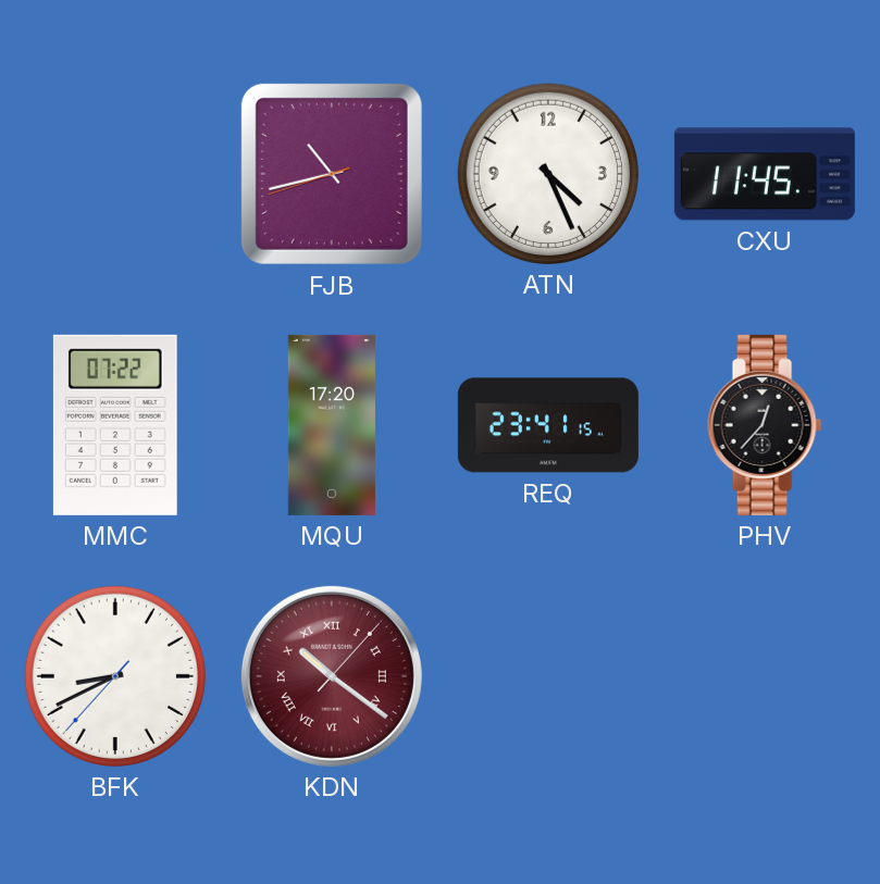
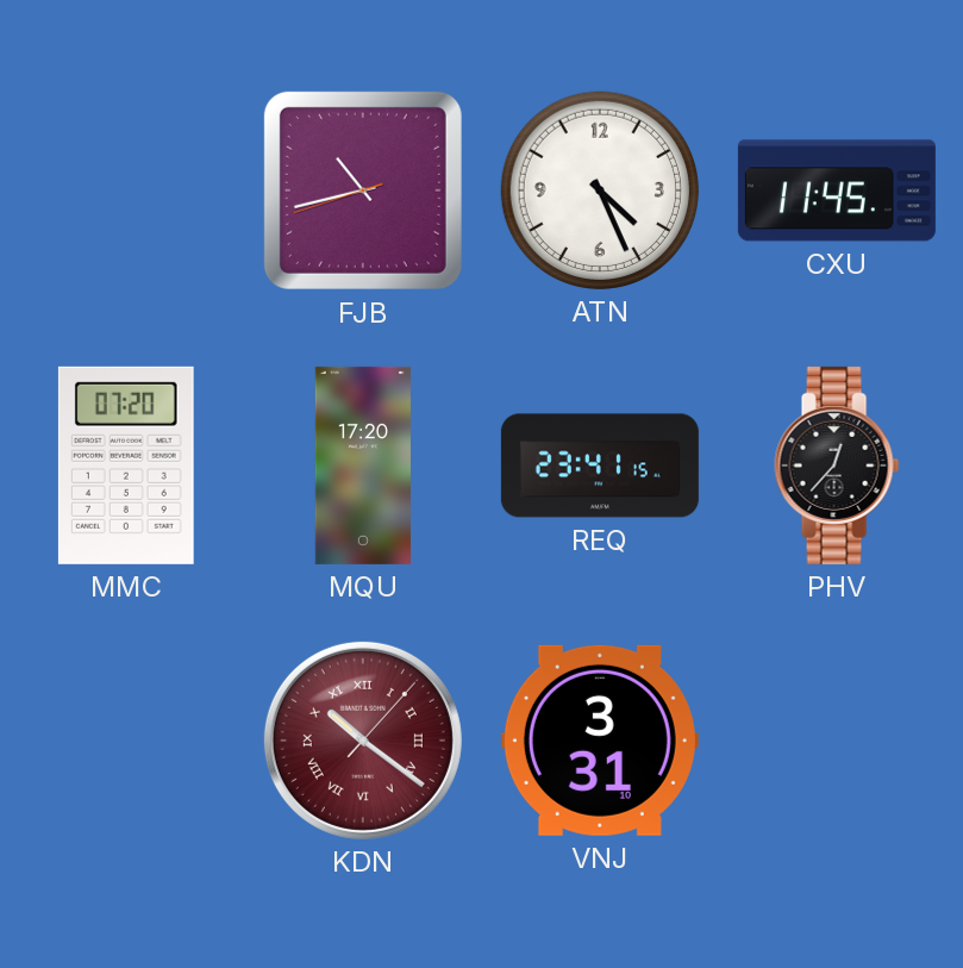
MMC: 07:22 -> 07:20
BFK: 8:40 -> none
VNJ: none -> 3:31
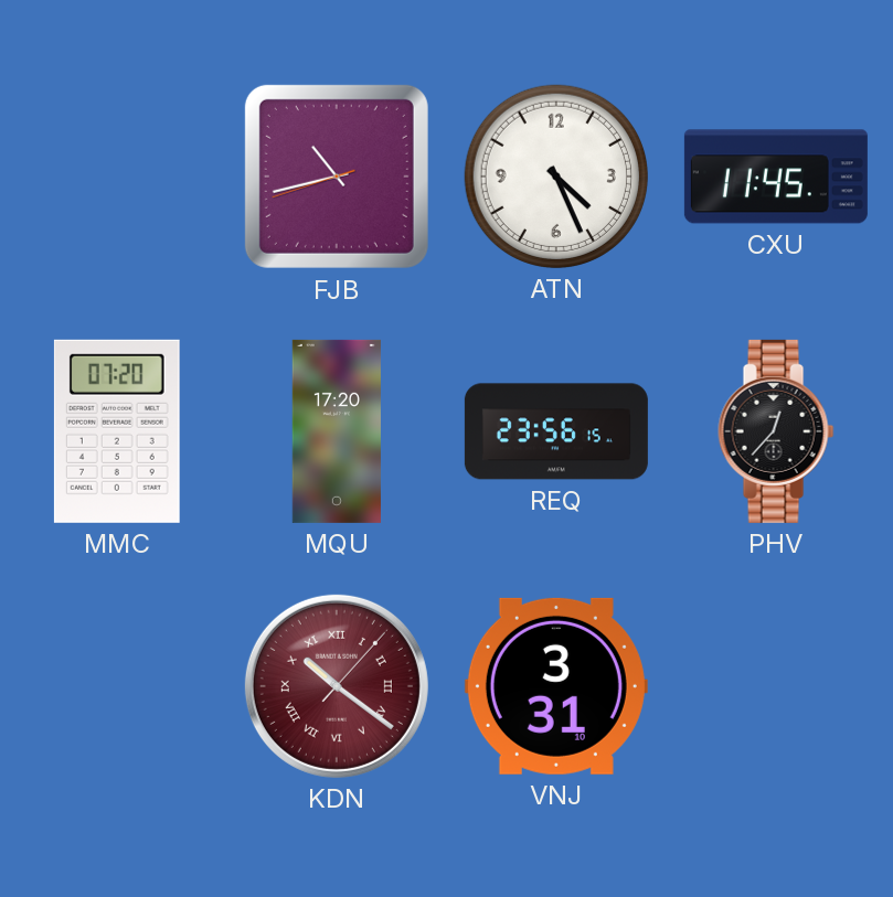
REQ: 23:41 -> 23:56
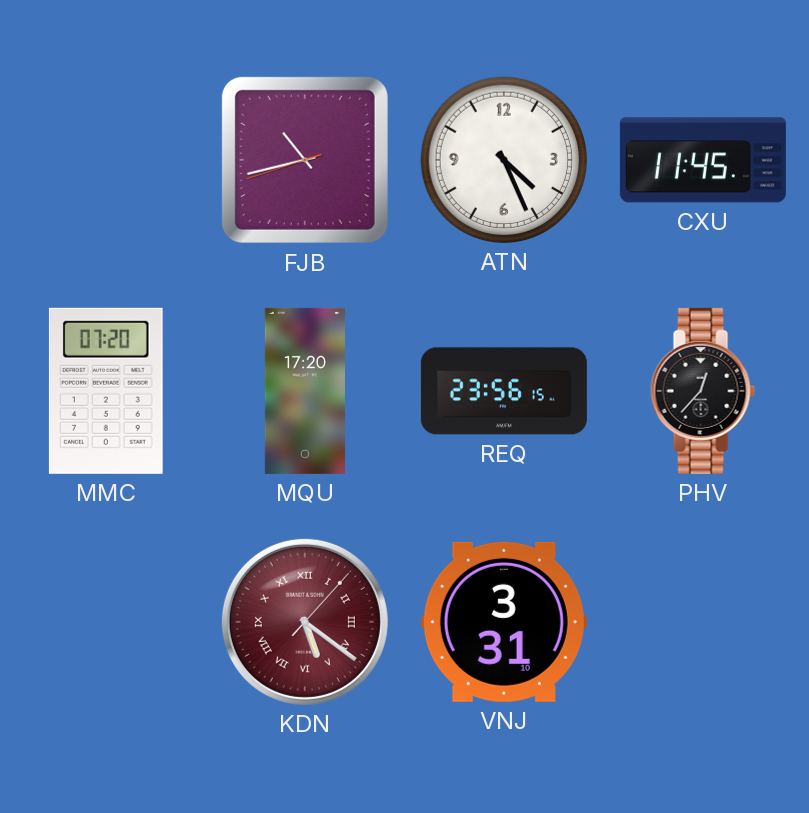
KDN: 10:21 -> 5:21
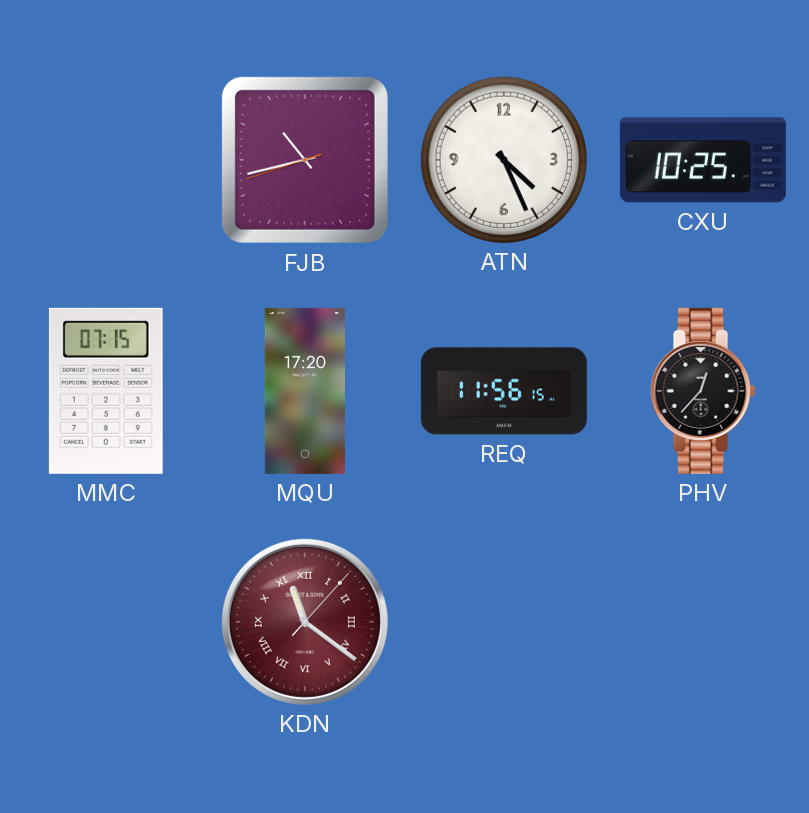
CXU: 11:45 -> 10:25
MMC: 07:20 -> 07:15
REQ: 23:56 -> 11:56
KDN: 5:21 -> 11:21
VNJ: 3:31 -> none
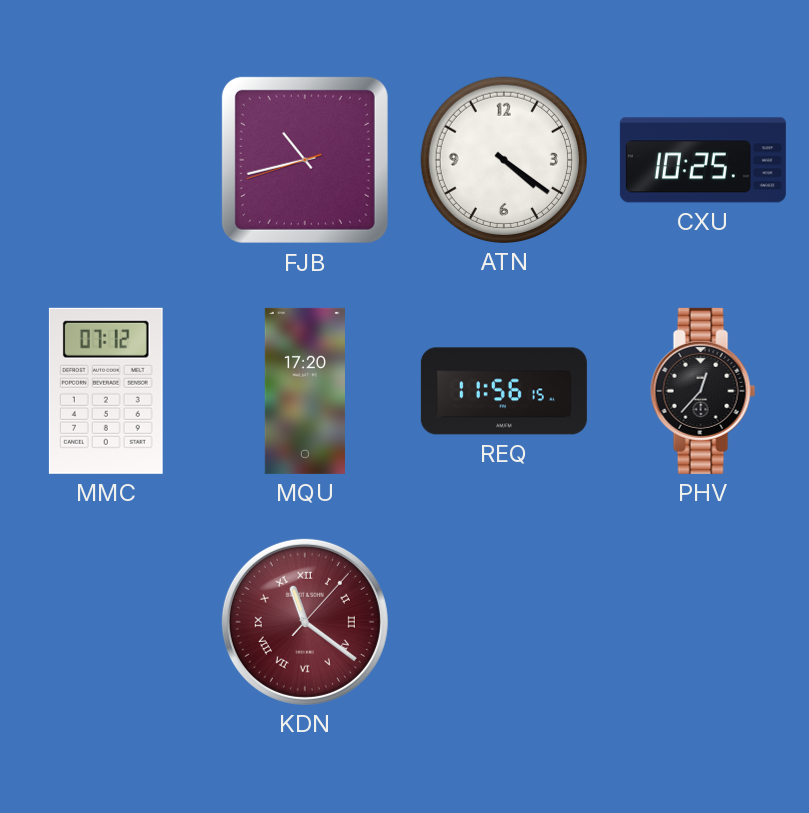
ATN: 4:26 -> 4:21
MMC: 07:15 -> 07:12
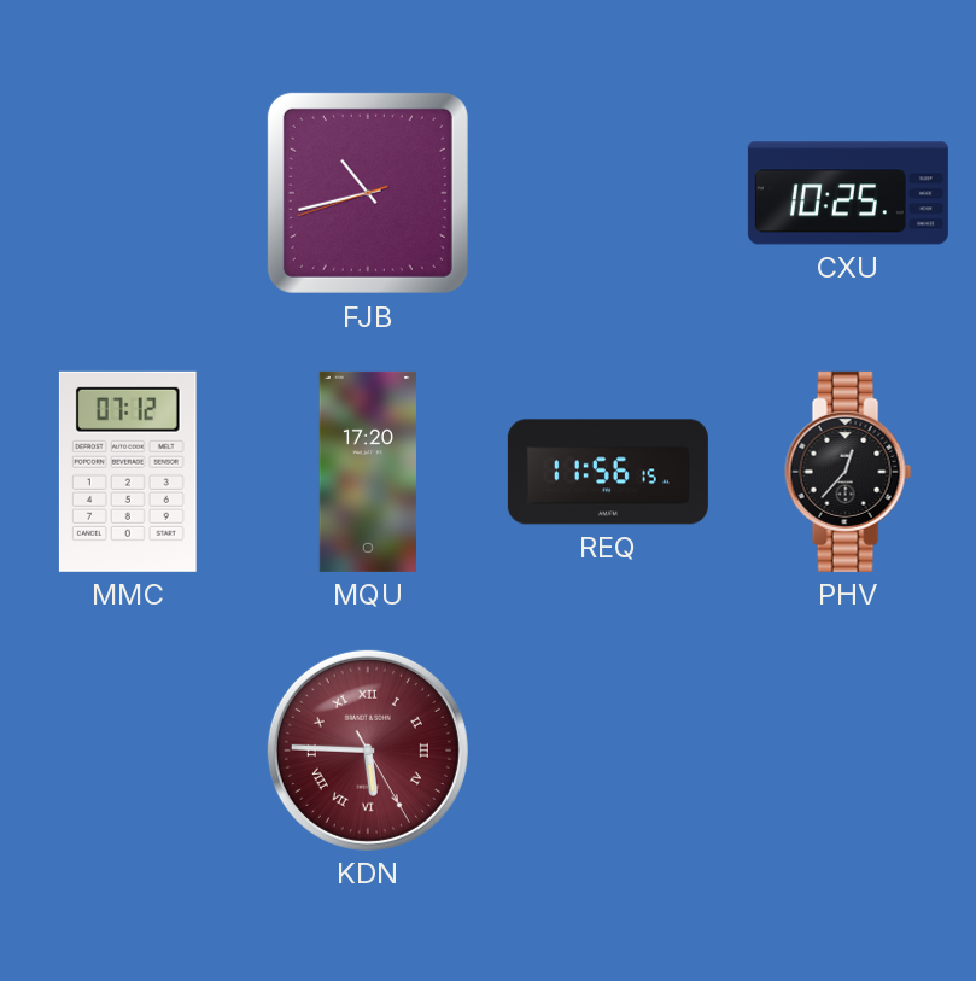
ATN: 4:21 -> none
KDN: 11:21 -> 5:45
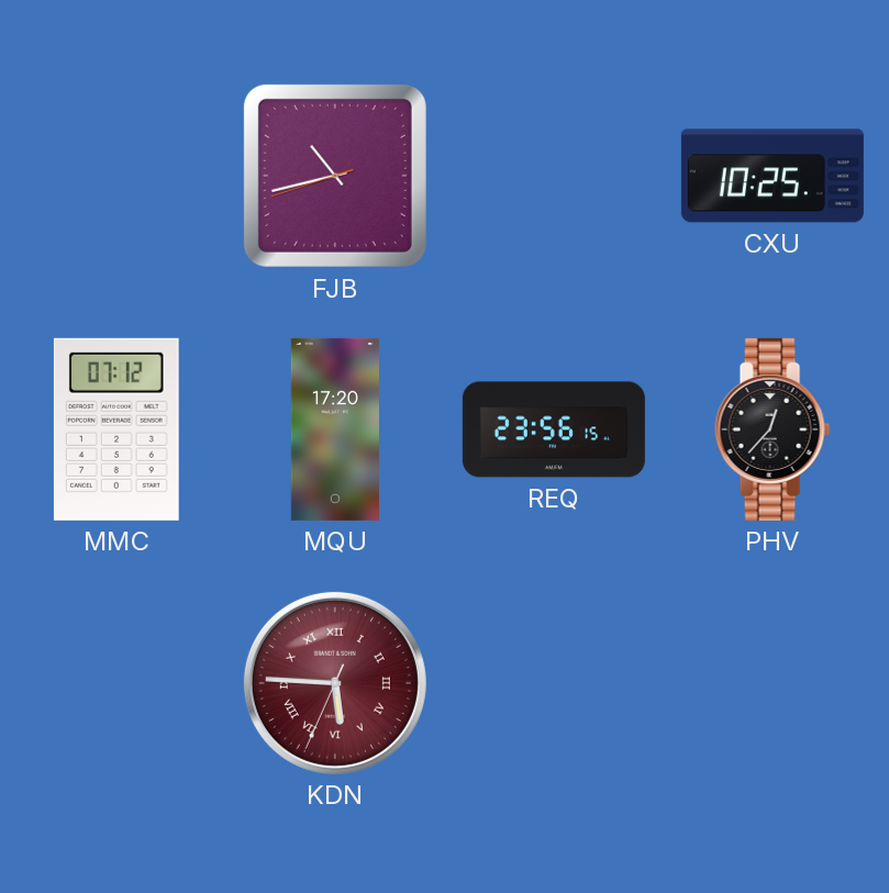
REQ: 11:56 -> 23:56
KDN: 5:45:25 -> 5:45:34
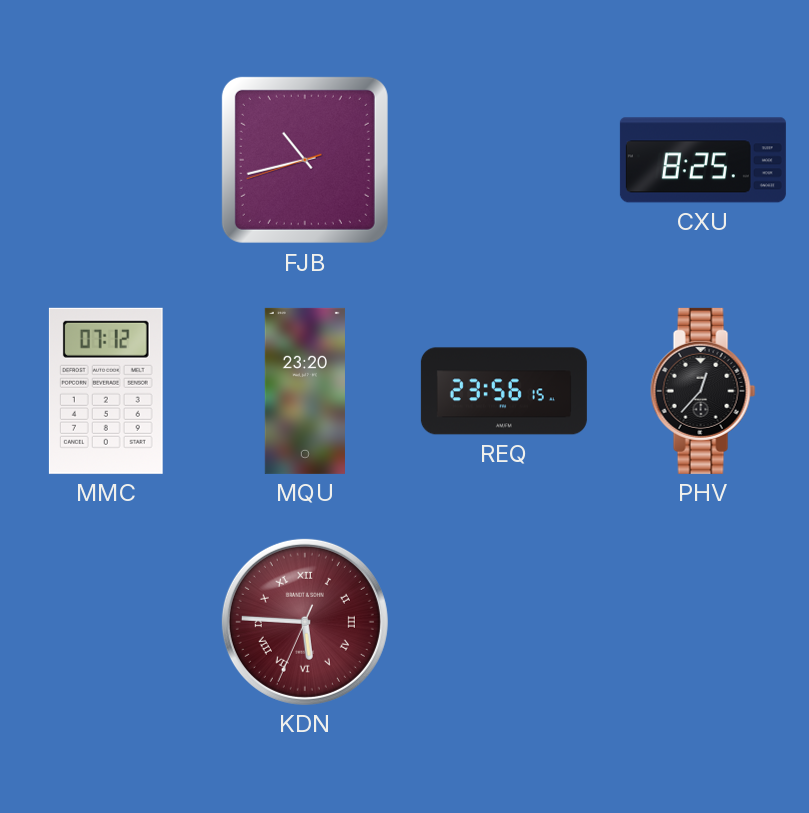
CXU: 10:25 -> 8:25
MQU: 17:20 -> 23:20
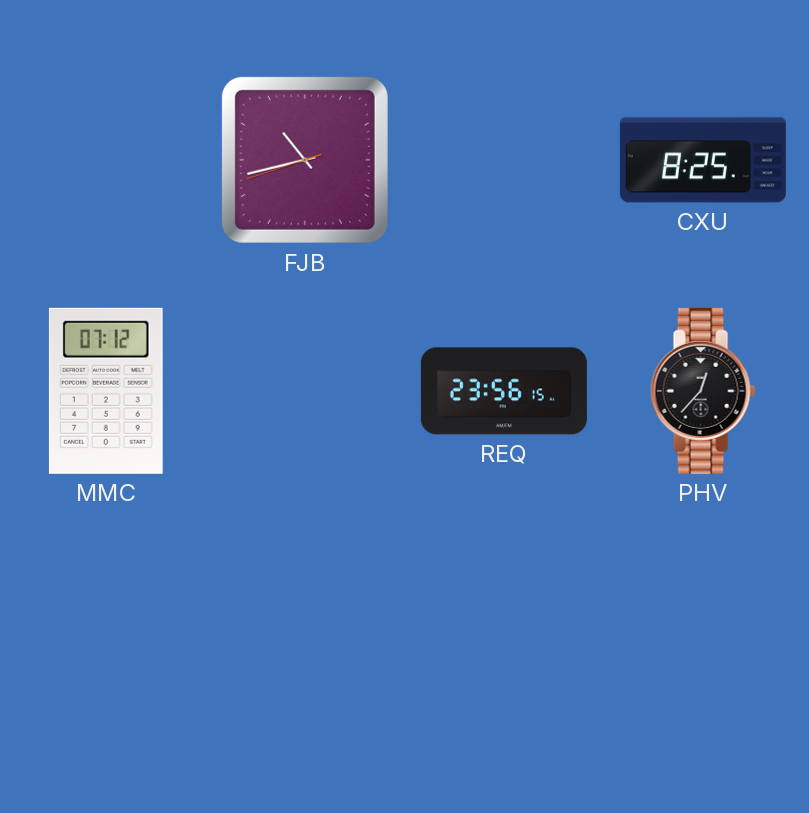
MQU: 23:20 -> none
KDN: 5:45 -> none
